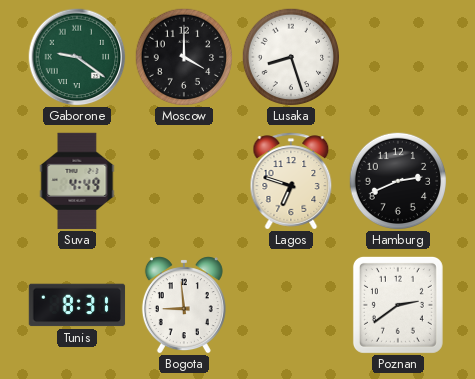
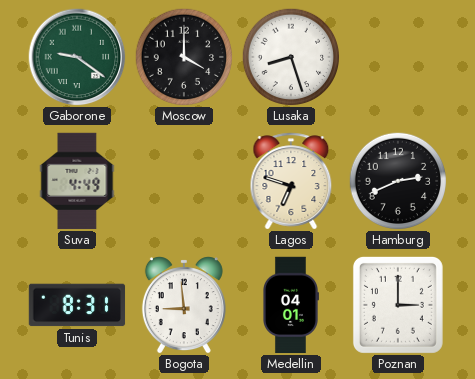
Medellin: none -> 04:01
Poznan: 2:39 -> 3:00
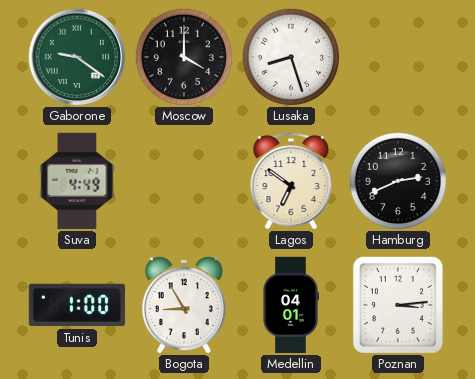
Lagos: 6:48 -> 6:51
Tunis: 8:31 -> 1:00
Bogota: 8:59 -> 8:55
Poznan: 3:00 -> 3:14
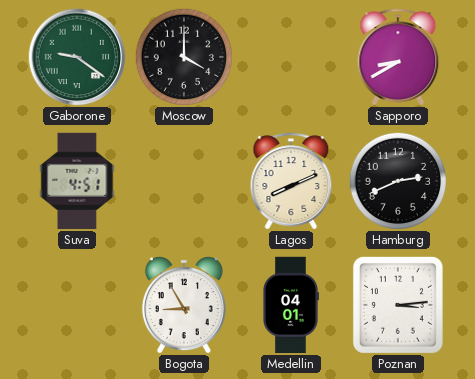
Lusaka: 8:27 -> none
Sapporo: none -> 8:40
Suva: 4:49 -> 4:51
Lagos: 6:51 -> 8:11
Tunis: 1:00 -> none
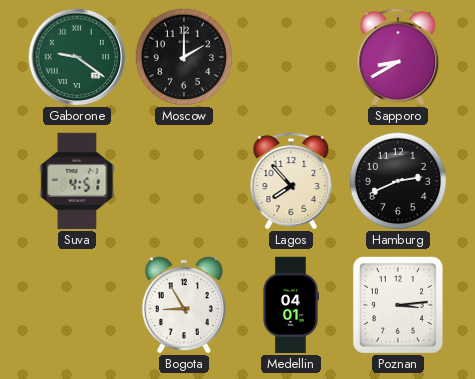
Moscow: 4:00 -> 2:00
Lagos: 8:11 -> 7:53
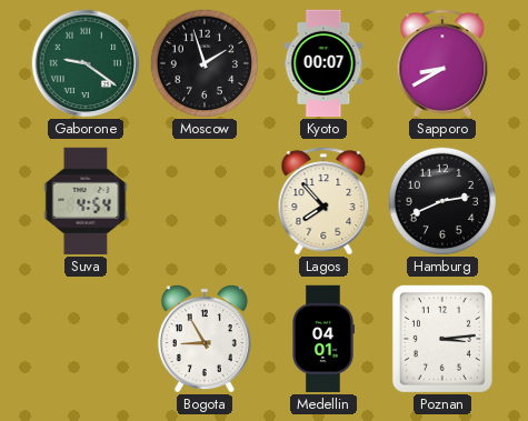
Moscow: 2:00 -> 1:57
Kyoto: none -> 00:07
Suva: 4:51 -> 4:54
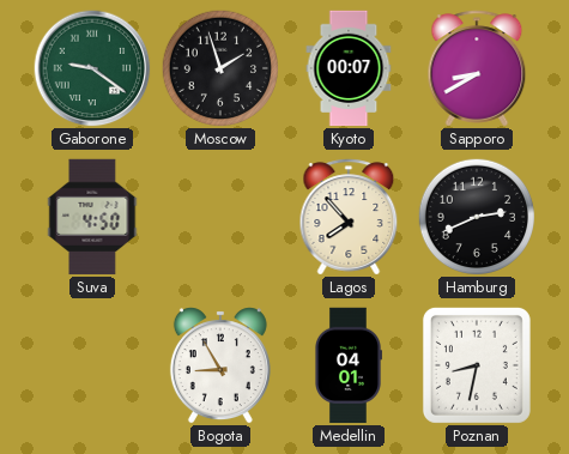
Suva: 4:54 -> 4:50
Poznan: 3:14 -> 8:32
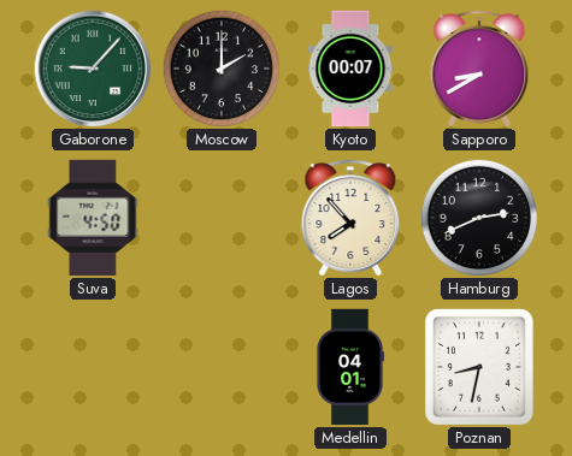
Gaborone: 9:21 -> 9:07
Moscow: 1:57 -> 2:00
Bogota: 8:55 -> none
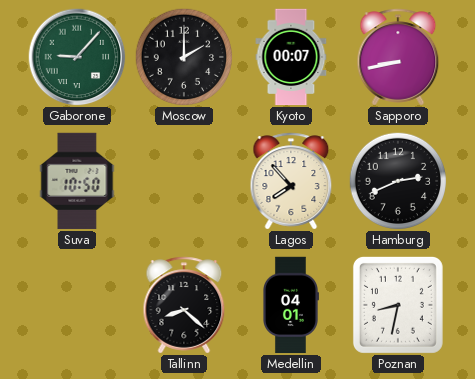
Sapporo: 8:40 -> 8:43
Suva: 4:50 -> 10:50
Tallinn: none -> 8:22
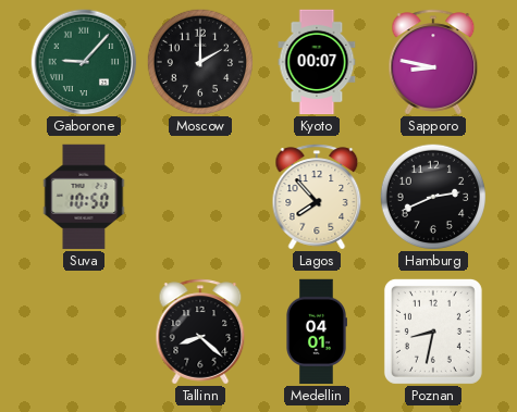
Sapporo: 8:43 -> 8:47
